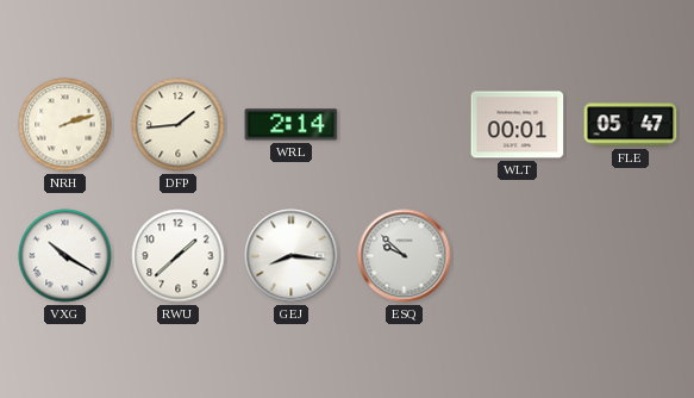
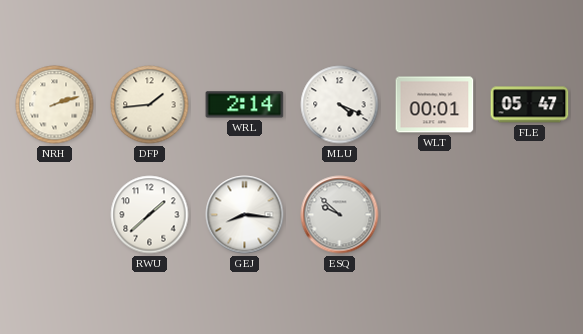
MLU: none -> 4:19
VXG: 10:20 -> none
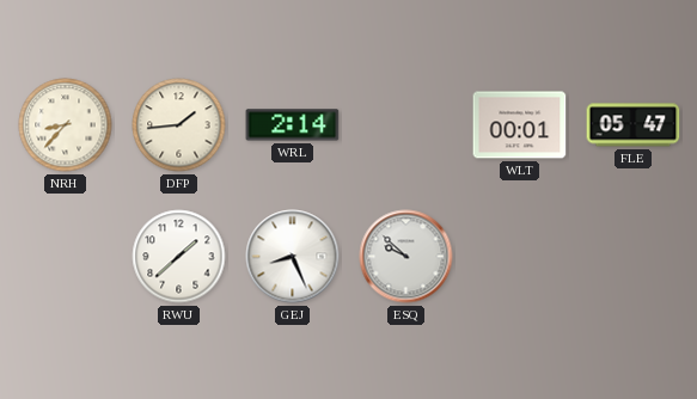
NRH: 2:12 -> 8:37
MLU: 4:19 -> none
GEJ: 8:16 -> 8:26
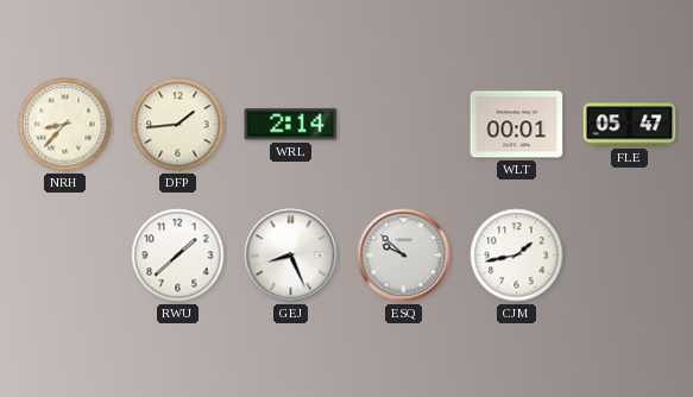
CJM: none -> 1:43
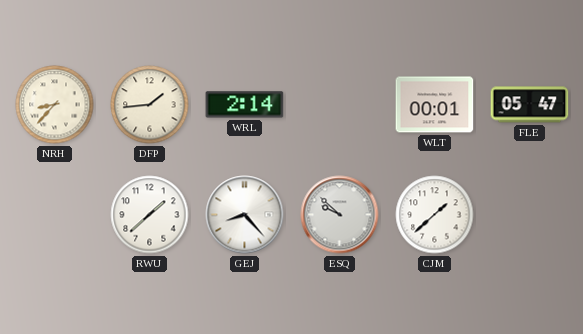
GEJ: 8:26 -> 8:23
CJM: 1:43 -> 1:38
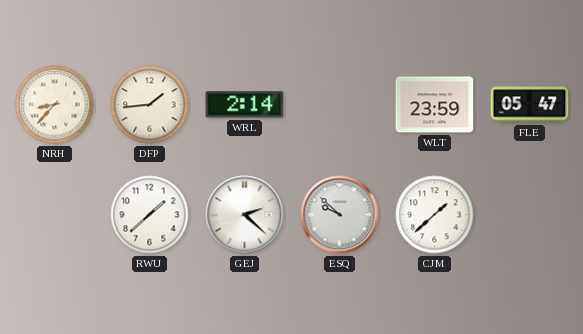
WLT: 00:01 -> 23:59
GEJ: 8:23 -> 2:22
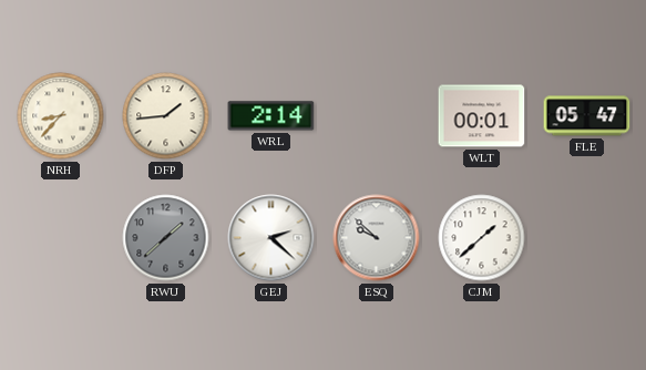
WLT: 23:59 -> 00:01
RWU dial: white -> grey
